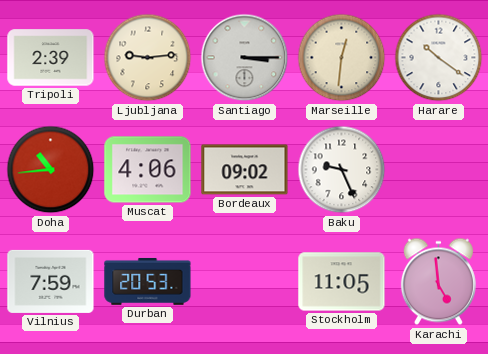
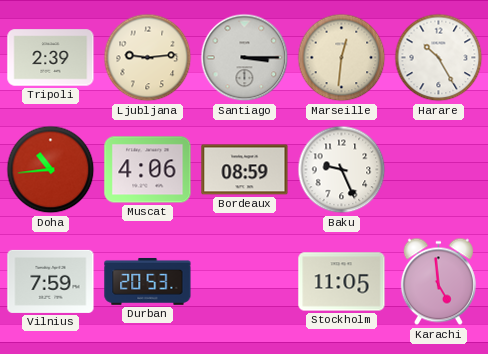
Harare: 10:21 -> 10:25
Bordeaux: 09:02 -> 08:59
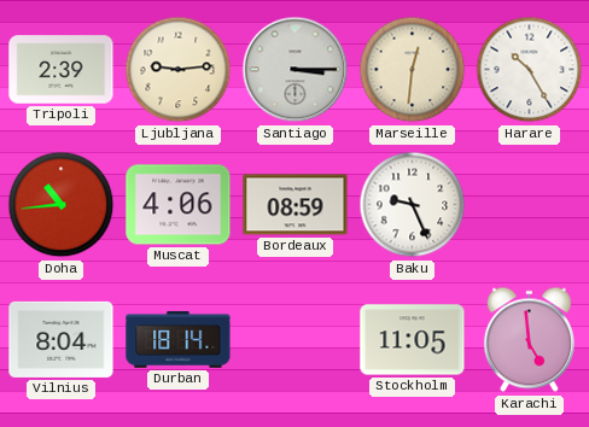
Vilnius: 7:59 -> 8:04
Durban: 20:53 -> 18:14
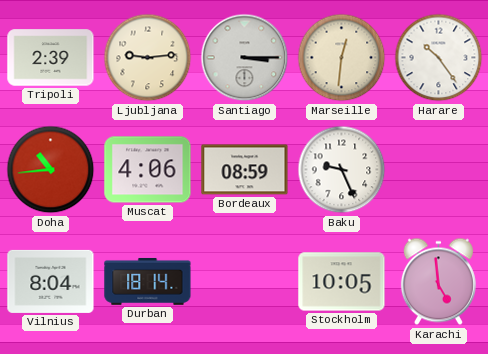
Harare: 10:25 -> 10:24
Stockholm: 11:05 -> 10:05
